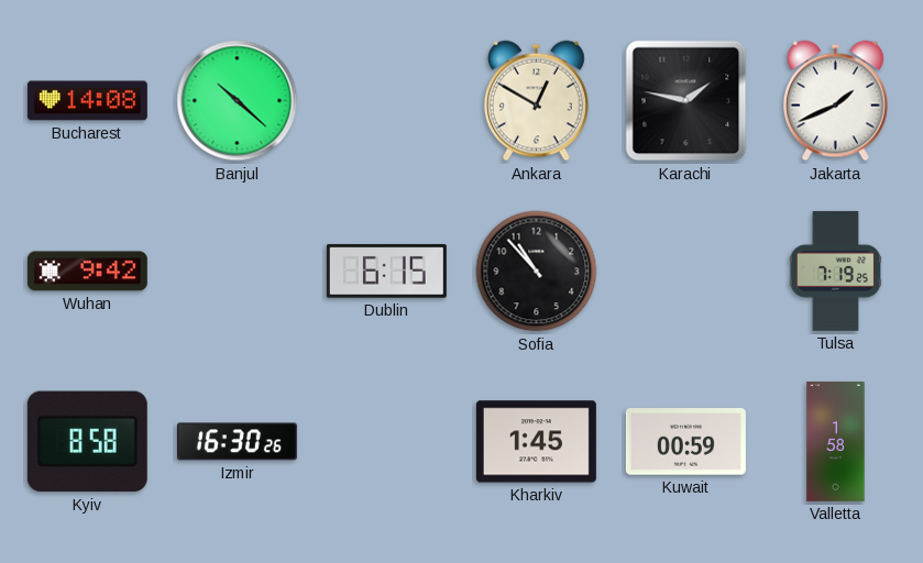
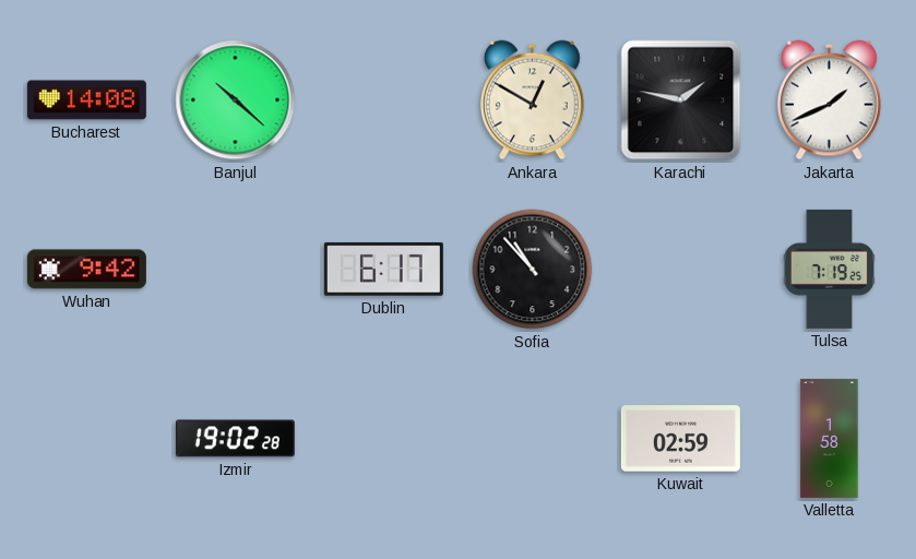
Dublin: 6:15 -> 6:17
Kyiv: 8:58 -> none
Izmir: 16:30 -> 19:02
Kharkiv: 1:45 -> none
Kuwait: 00:59 -> 02:59
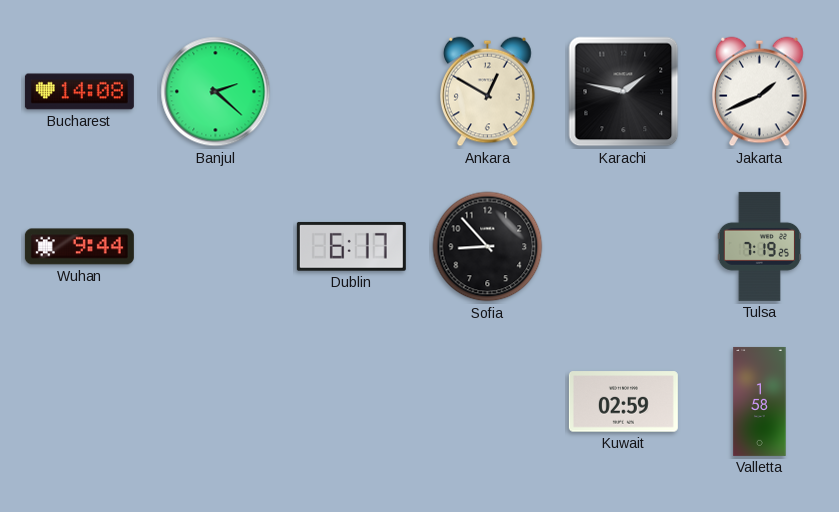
Banjul: 10:22 -> 2:22
Wuhan: 9:42 -> 9:44
Sofia: 10:53 -> 8:53
Izmir: 19:02 -> none
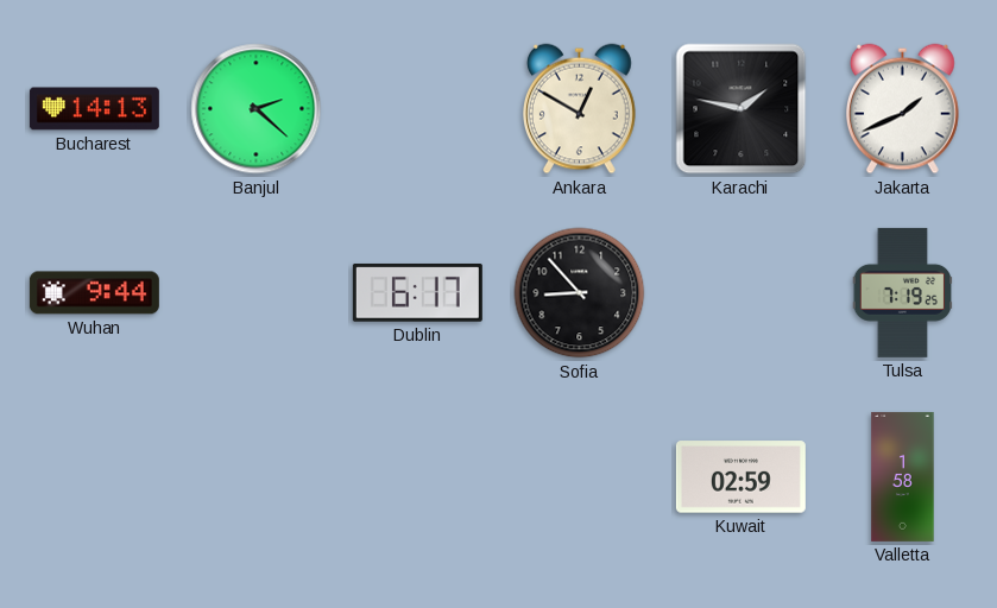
Bucharest: 14:08 -> 14:13
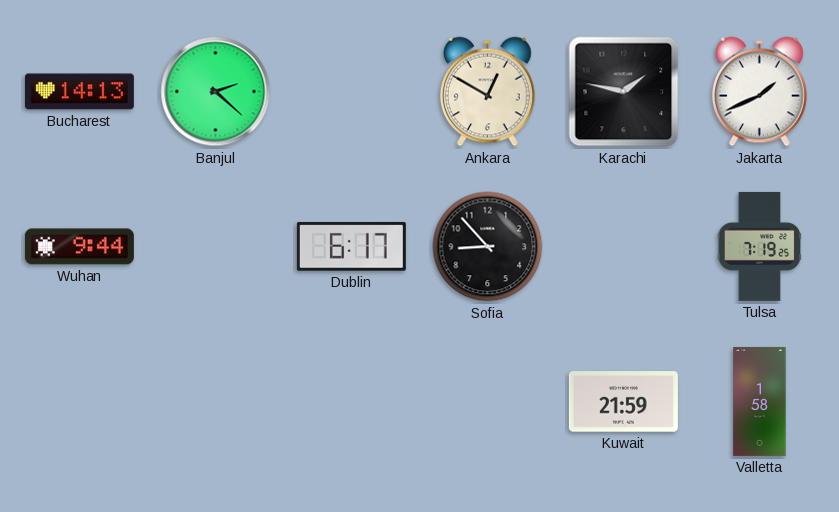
Kuwait: 02:59 -> 21:59
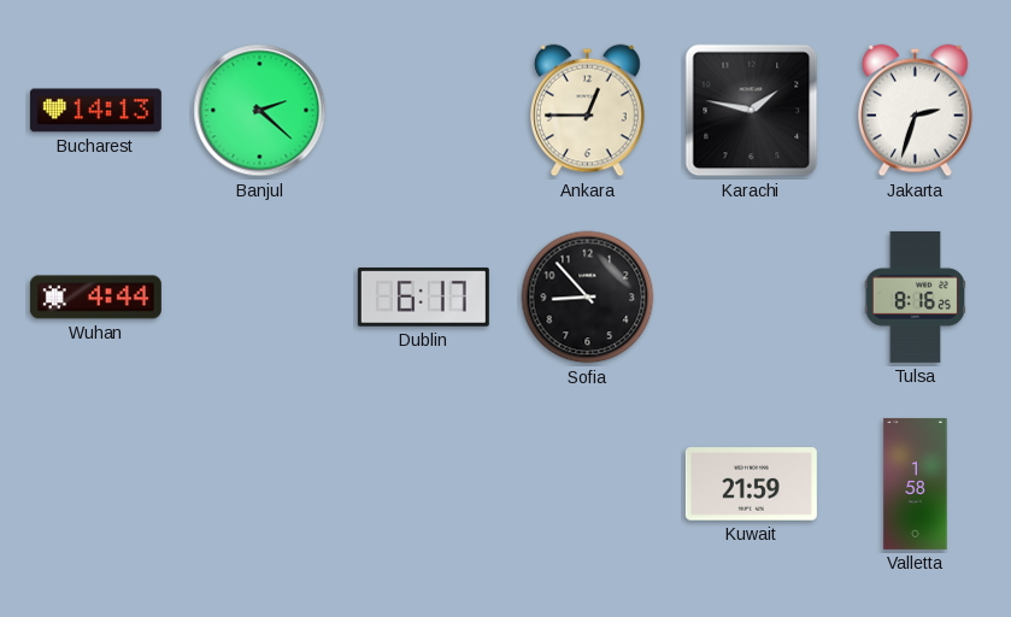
Ankara: 12:50 -> 12:45
Jakarta: 1:41 -> 2:33
Wuhan: 9:44 -> 4:44
Tulsa: 7:19 -> 8:16
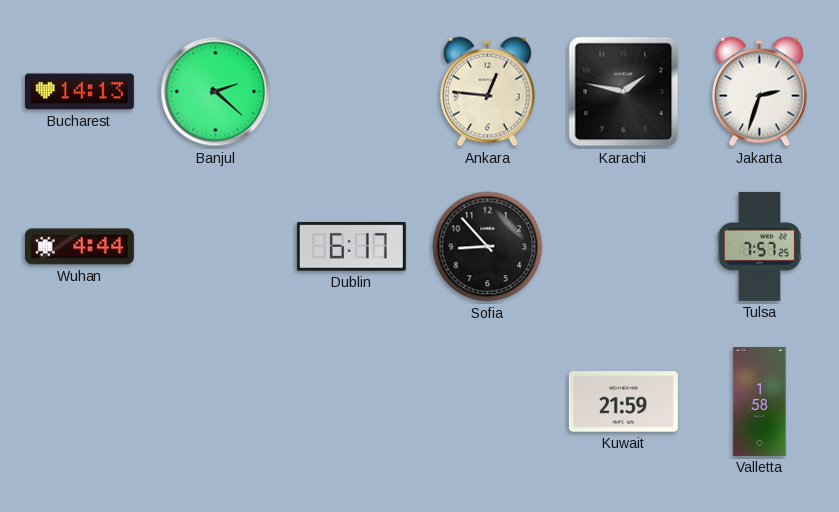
Ankara: 12:45 -> 12:46
Tulsa: 8:16 -> 7:57
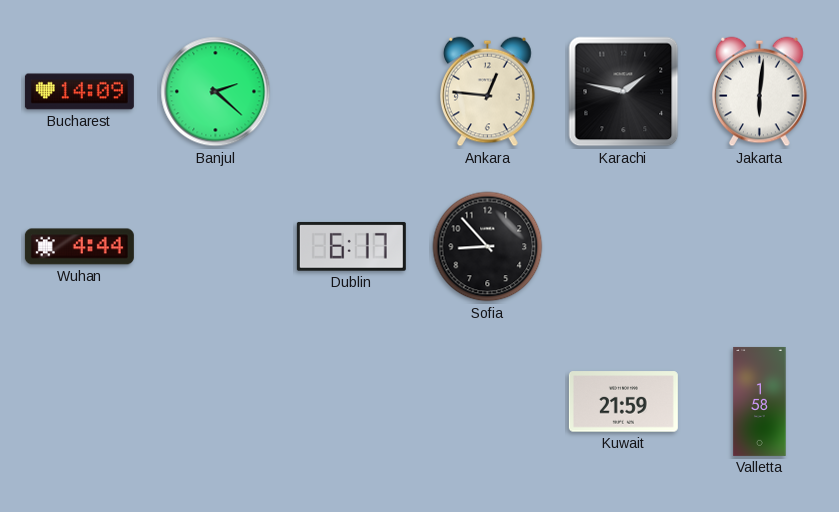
Bucharest: 14:13 -> 14:09
Jakarta: 2:33 -> 6:01
Tulsa: 7:57 -> none
